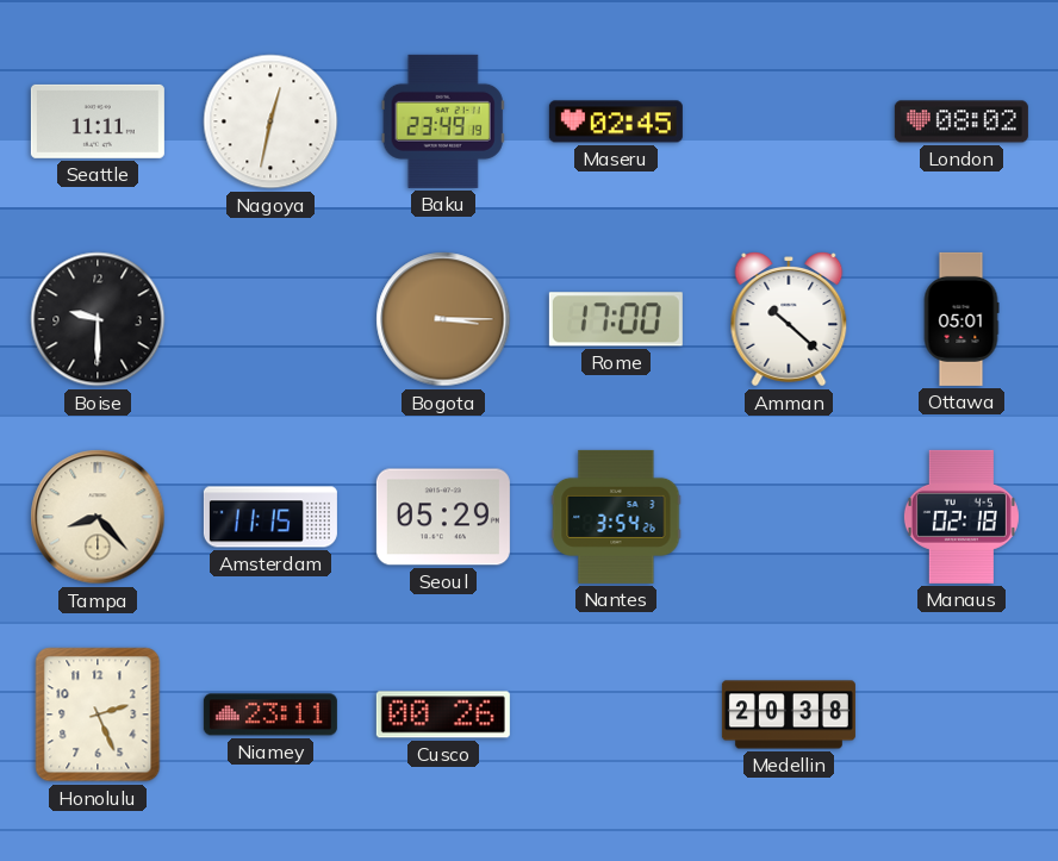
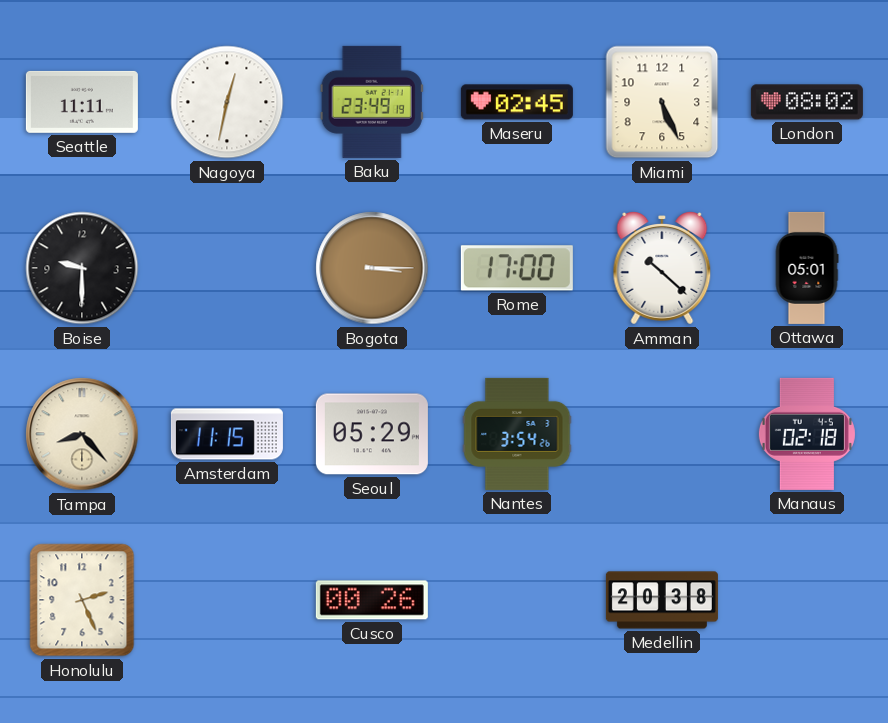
Miami: none -> 5:26
Niamey: 23:11 -> none
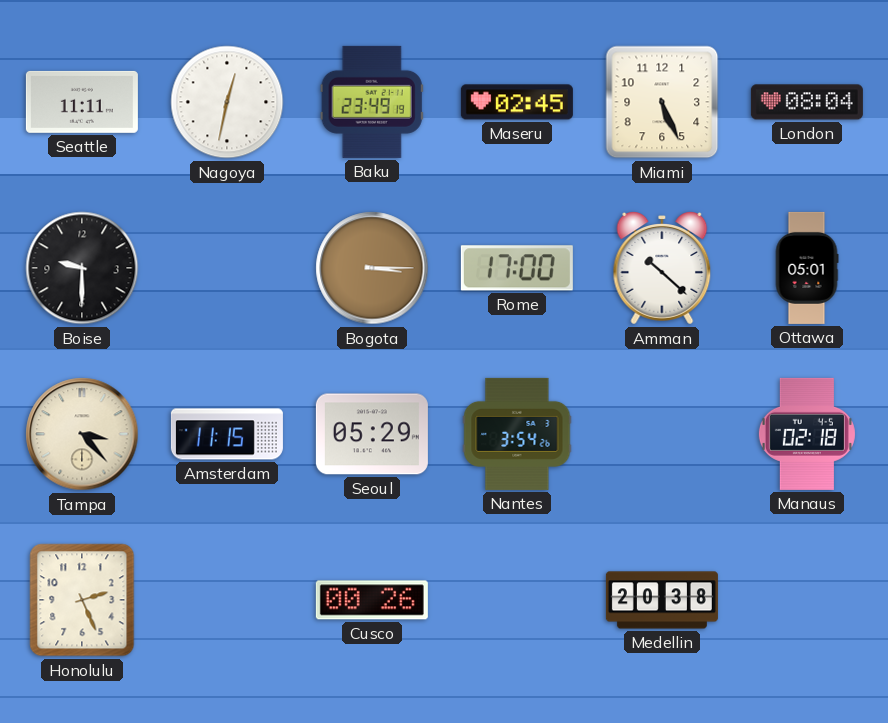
London: 08:02 -> 08:04
Tampa: 8:23 -> 3:23
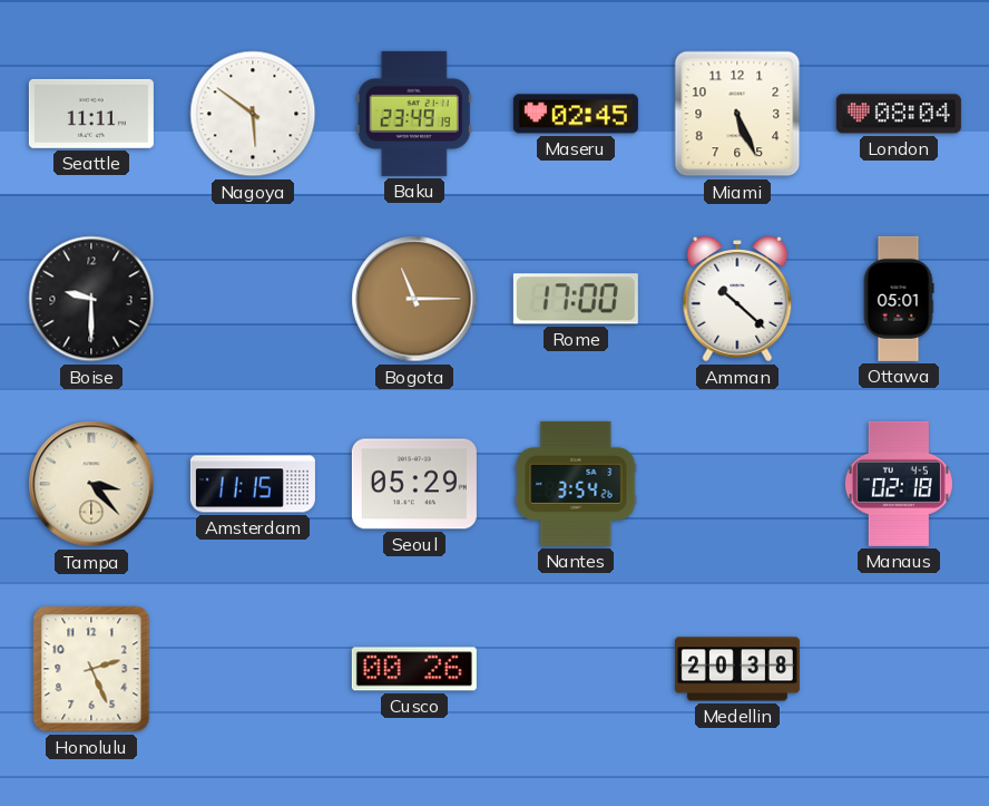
Nagoya: 12:32 -> 5:51
Bogota: 3:15 -> 11:15
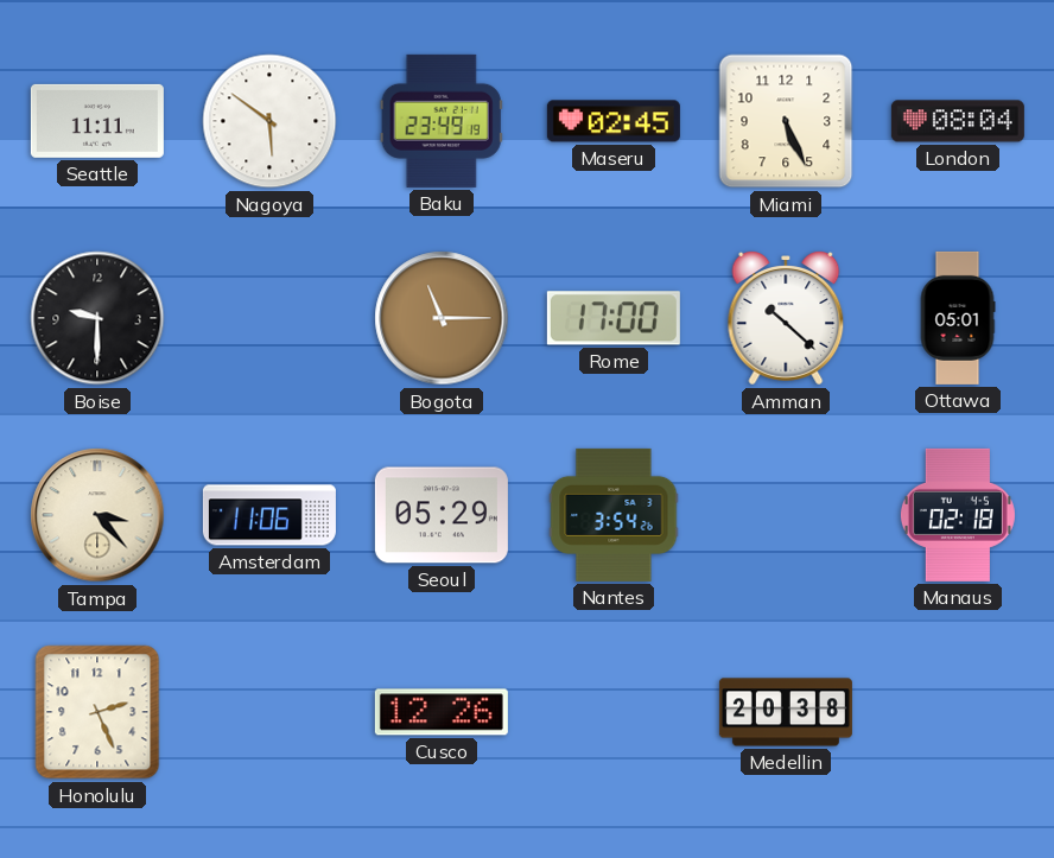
Amsterdam: 11:15 -> 11:06
Cusco: 00:26 -> 12:26
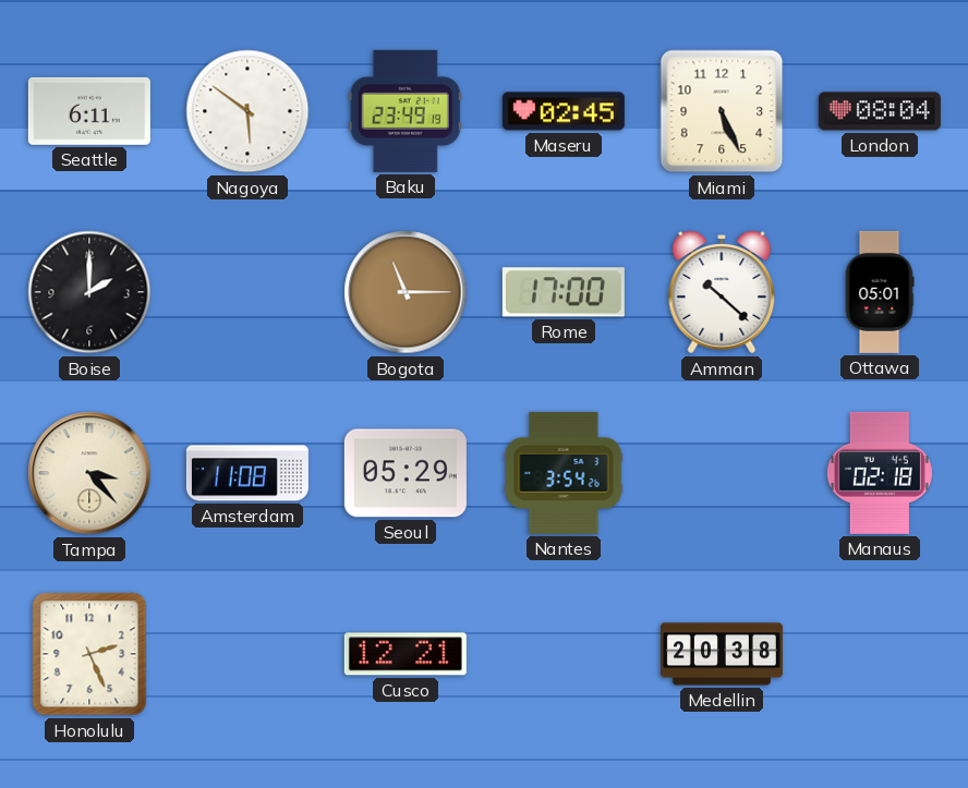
Seattle: 11:11 -> 6:11
Boise: 9:30 -> 2:00
Amsterdam: 11:06 -> 11:08
Cusco: 12:26 -> 12:21
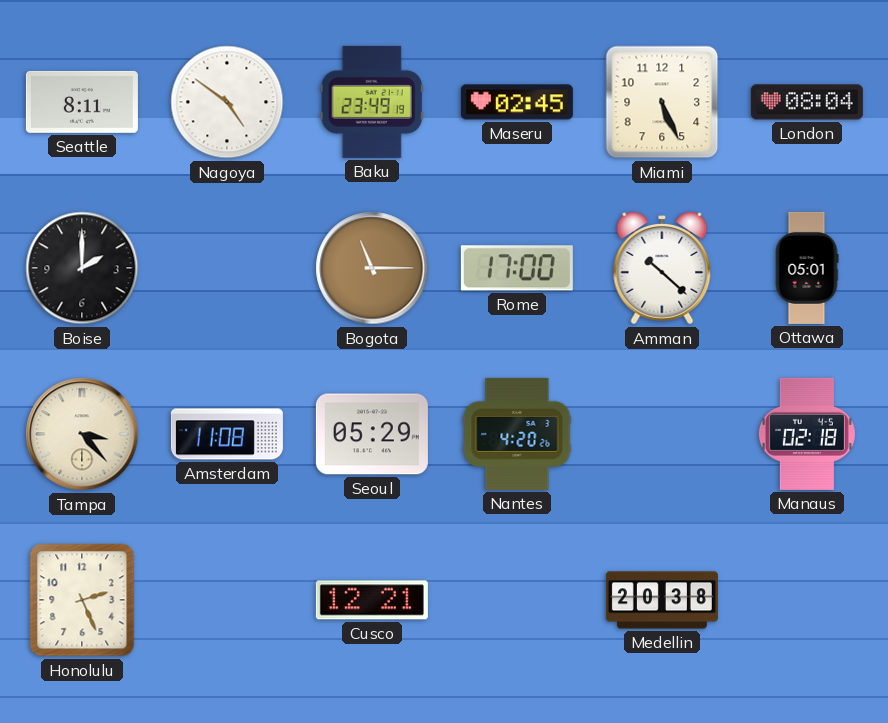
Seattle: 6:11 -> 8:11
Nagoya: 5:51 -> 4:51
Nantes: 3:54 -> 4:20
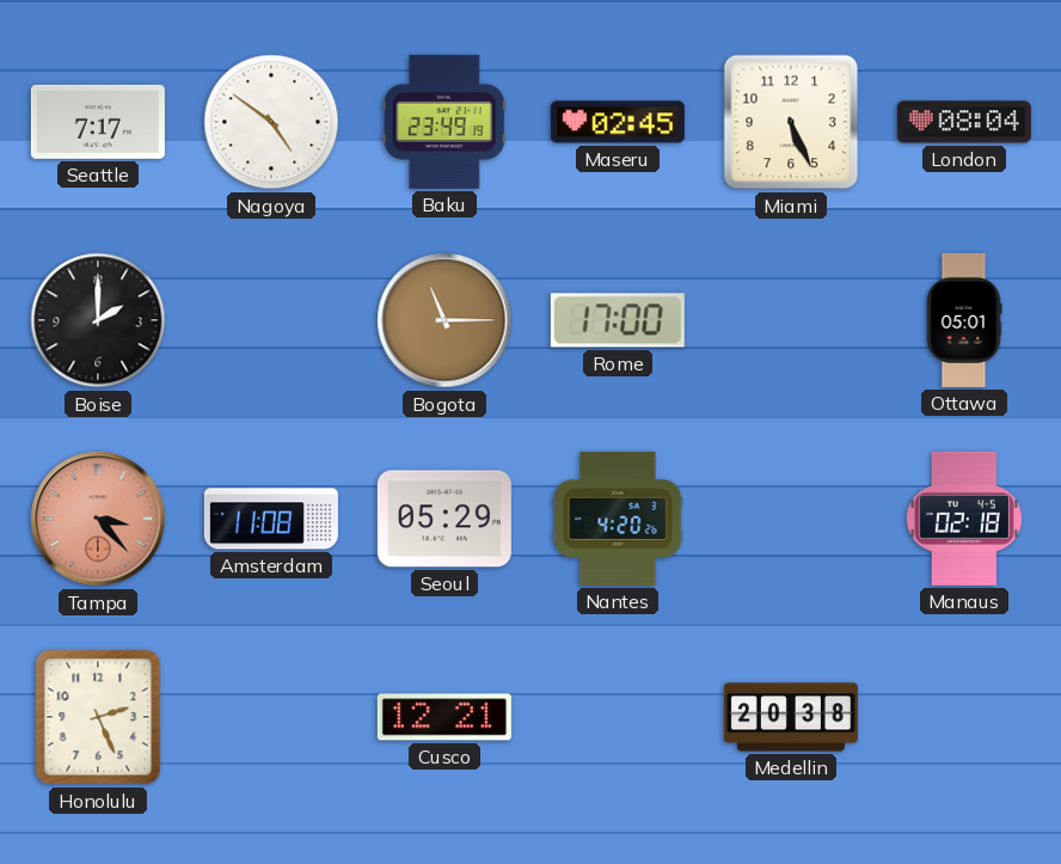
Seattle: 8:11 -> 7:17
Amman: 10:22 -> none
Tampa dial: cream -> salmon
